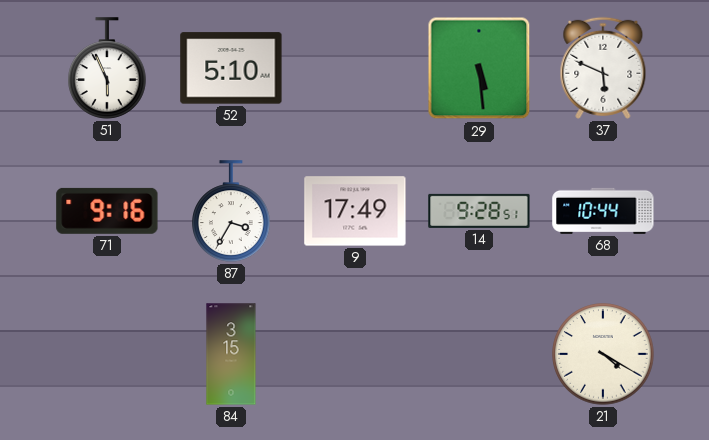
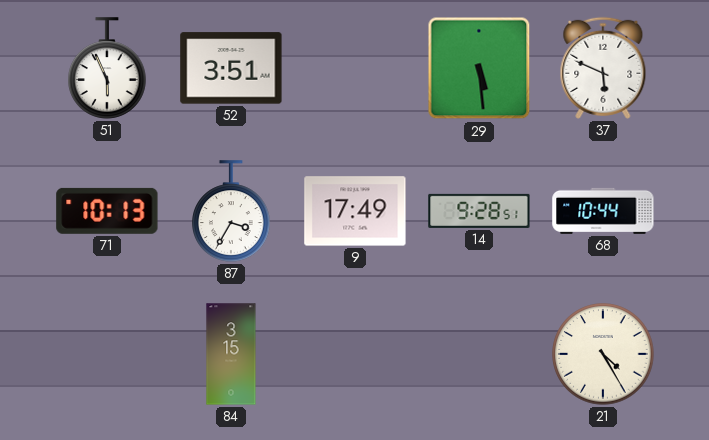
52: 5:10 -> 3:51
71: 9:16 -> 10:13
21: 4:20 -> 4:25
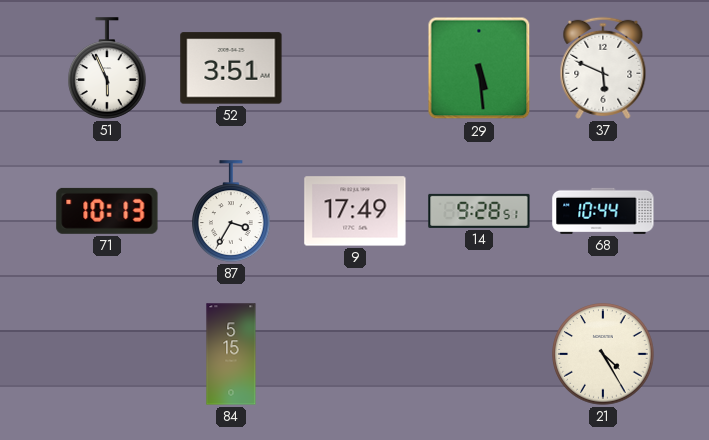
84: 3:15 -> 5:15
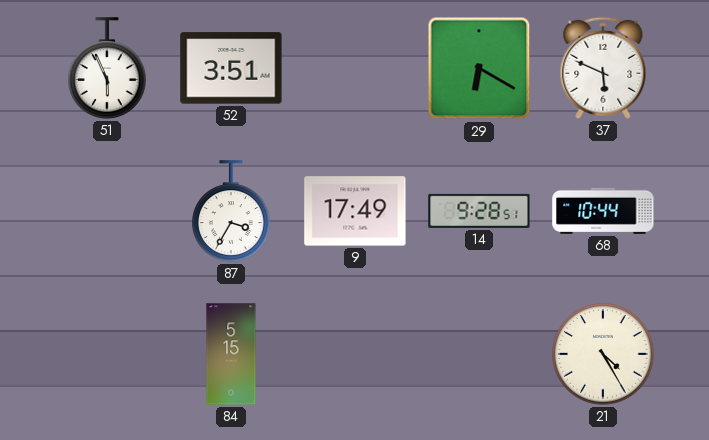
29: 5:29 -> 6:20
71: 10:13 -> none
